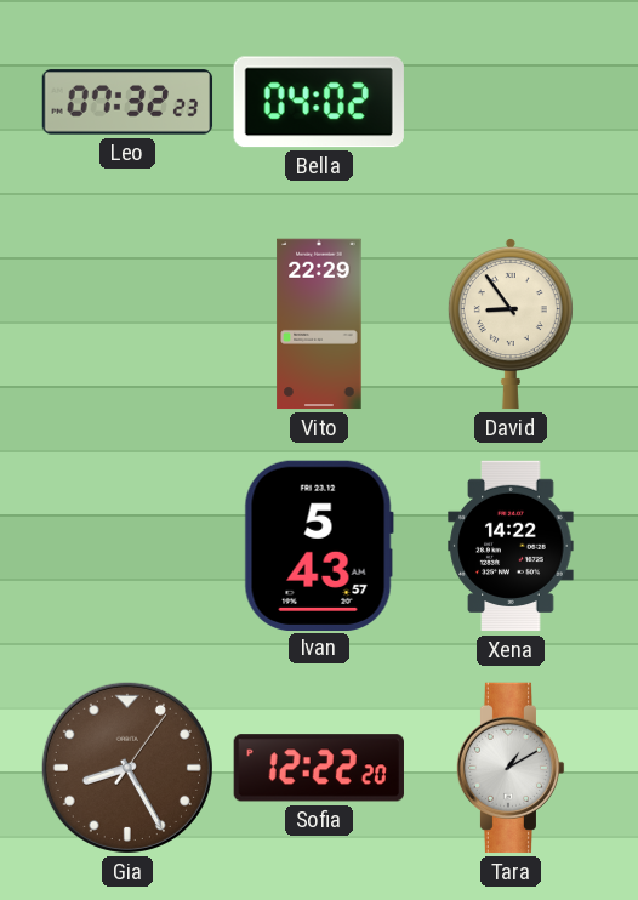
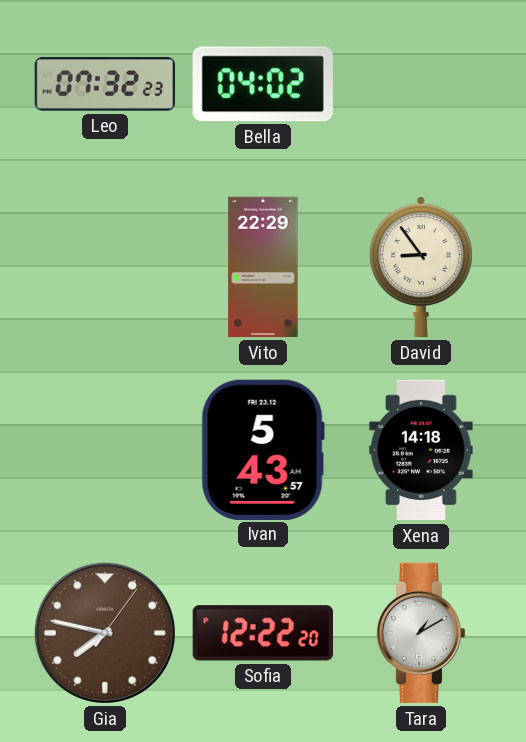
Xena: 14:22 -> 14:18
Gia: 8:25 -> 7:47
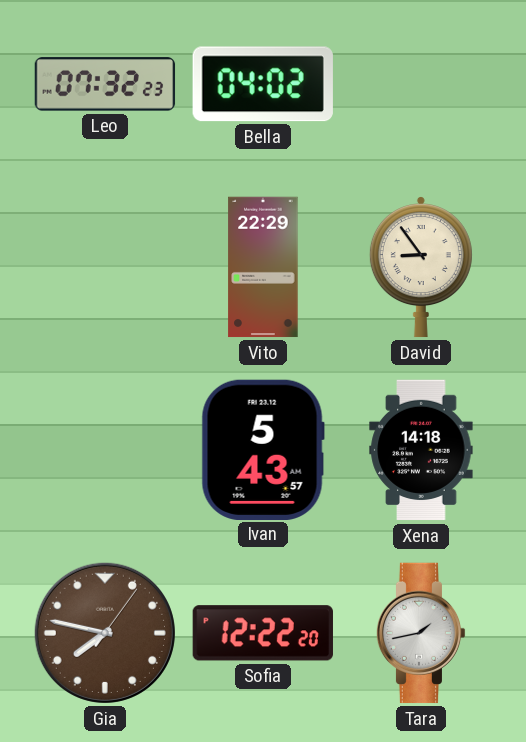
Tara: 1:10 -> 1:43
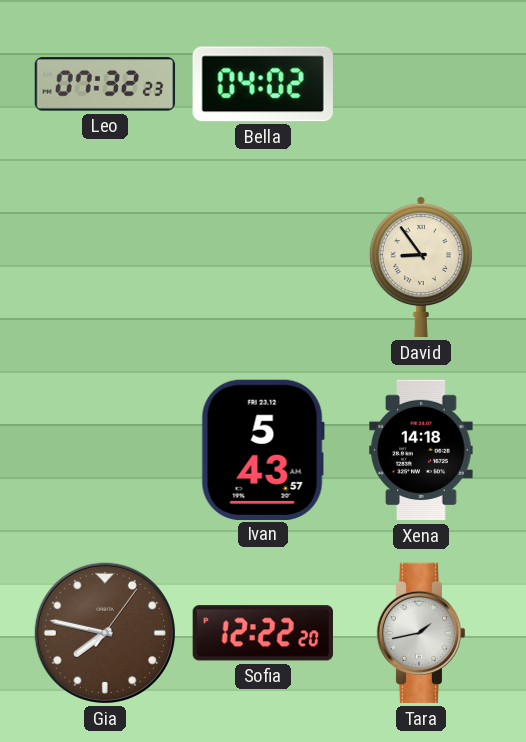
Vito: 22:29 -> none
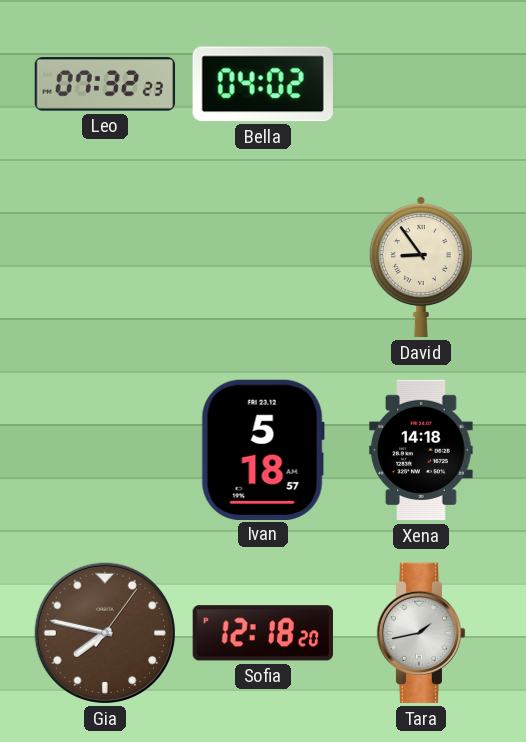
Ivan: 5:43 -> 5:18
Sofia: 12:22 -> 12:18
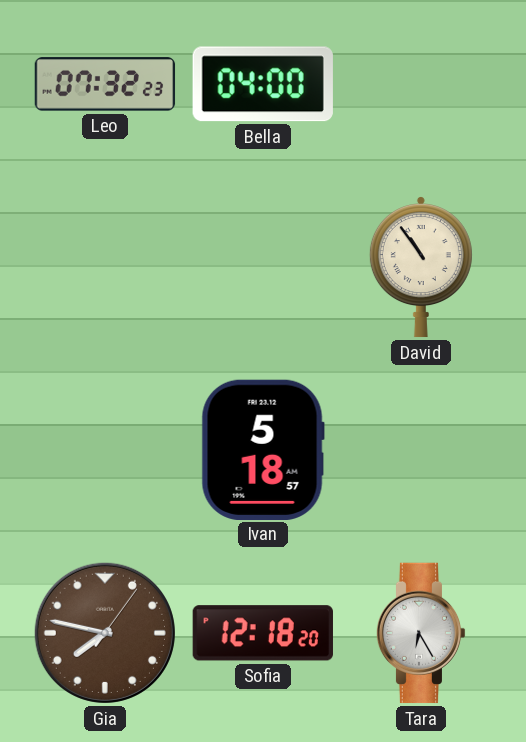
Bella: 04:02 -> 04:00
David: 8:54 -> 10:54
Xena: 14:18 -> none
Tara: 1:43 -> 6:25
